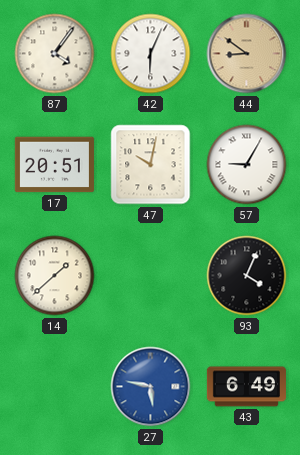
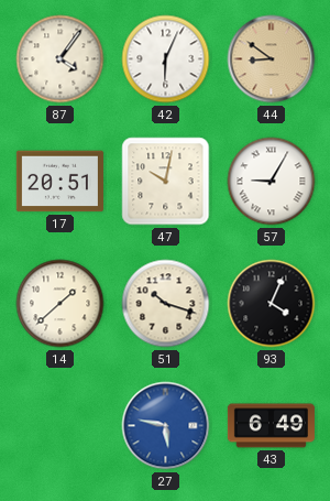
51: none -> 10:18
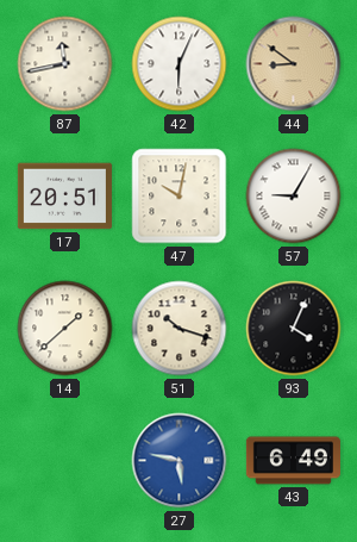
87: 4:06 -> 11:43
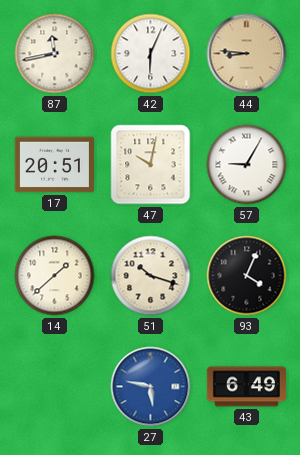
44: 8:51 -> 8:46
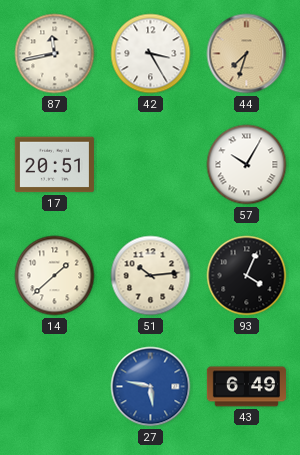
42: 6:04 -> 3:25
44: 8:46 -> 7:33
47: 10:02 -> none
57: 9:05 -> 10:05
51: 10:18 -> 10:14
